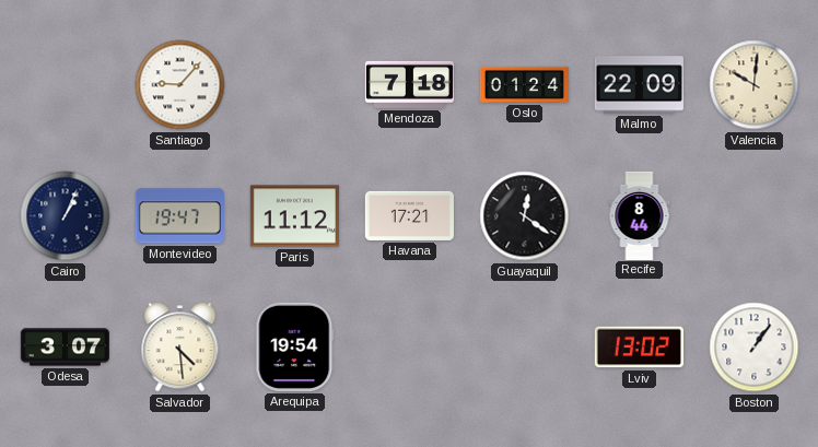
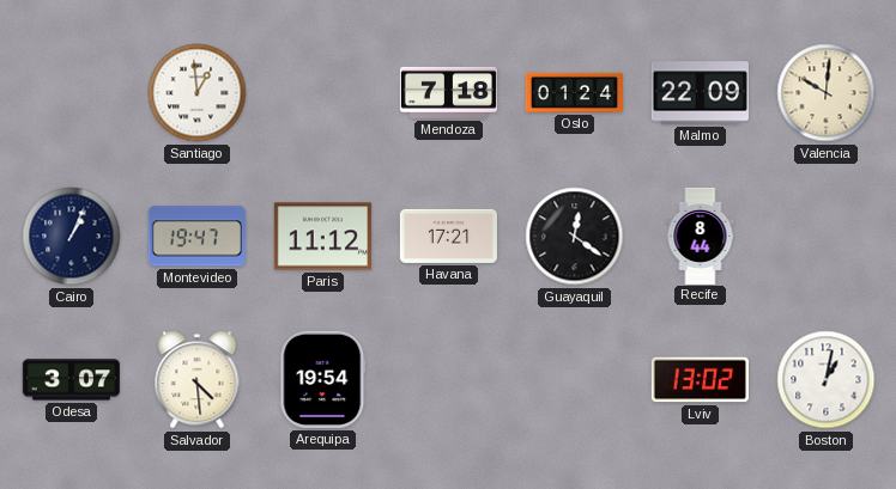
Santiago: 9:07 -> 12:59
Boston: 1:06 -> 1:02
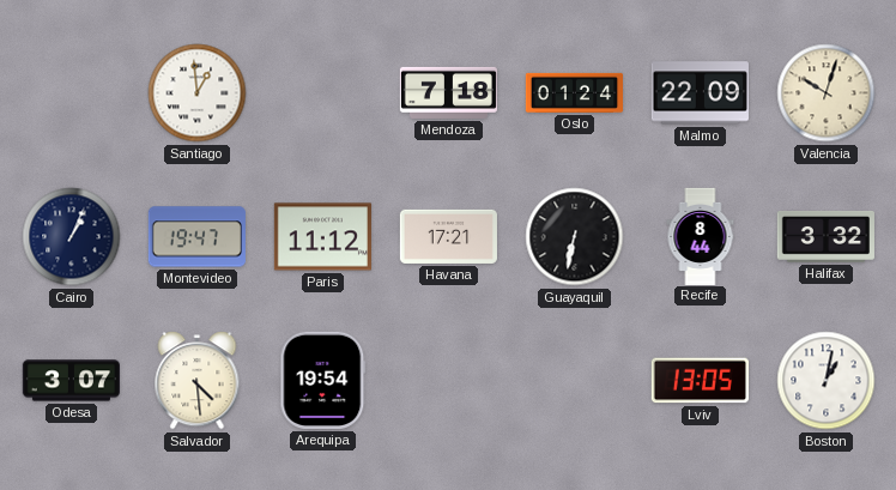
Valencia: 10:01 -> 10:03
Guayaquil: 12:21 -> 6:32
Halifax: none -> 3:32
Lviv: 13:02 -> 13:05
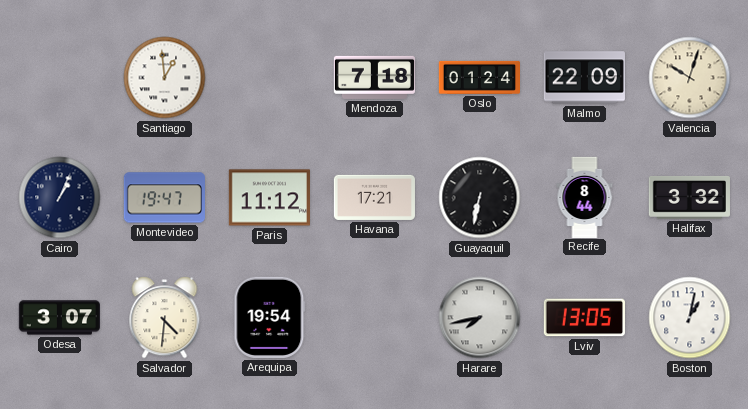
Salvador: 4:29 -> 4:31
Harare: none -> 7:43
